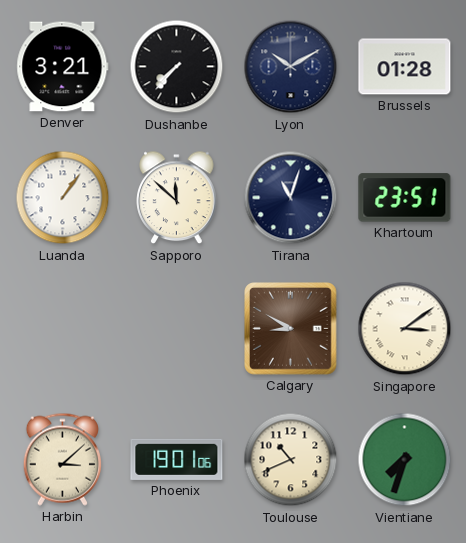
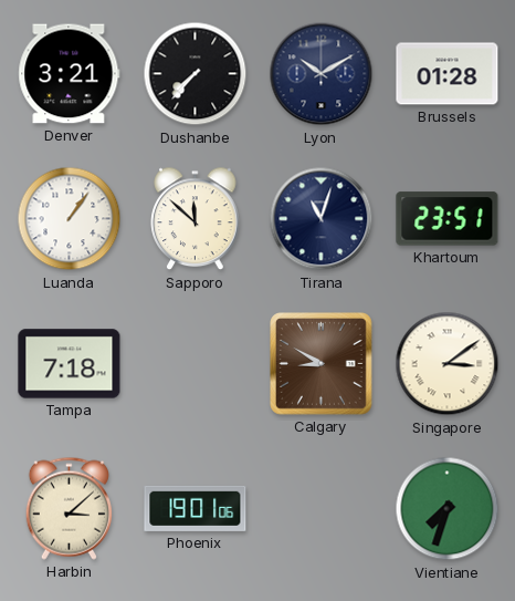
Tampa: none -> 7:18
Toulouse: 10:41 -> none
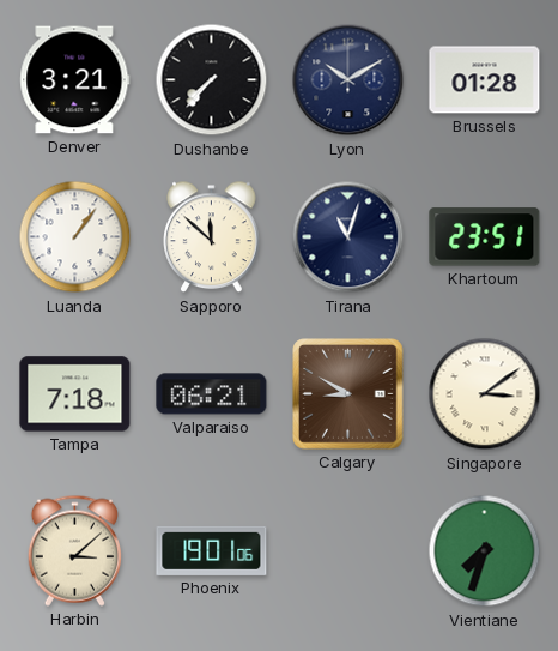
Valparaiso: none -> 06:21
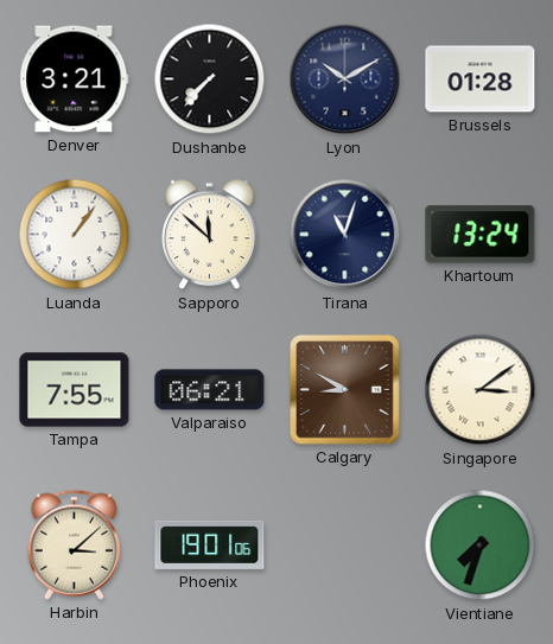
Khartoum: 23:51 -> 13:24
Tampa: 7:18 -> 7:55
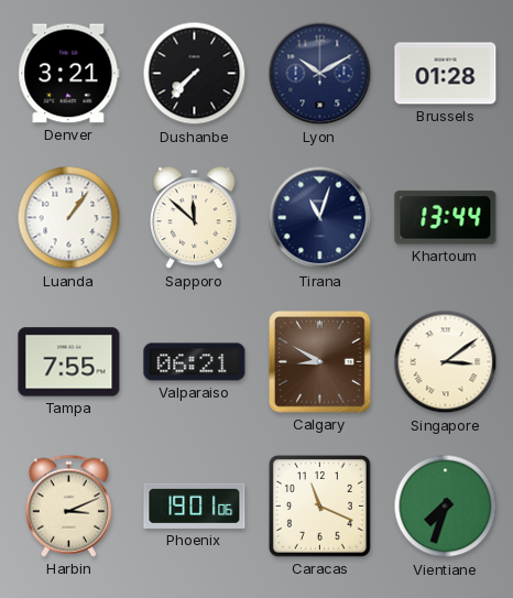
Khartoum: 13:24 -> 13:44
Harbin: 3:08 -> 3:11
Caracas: none -> 11:19
